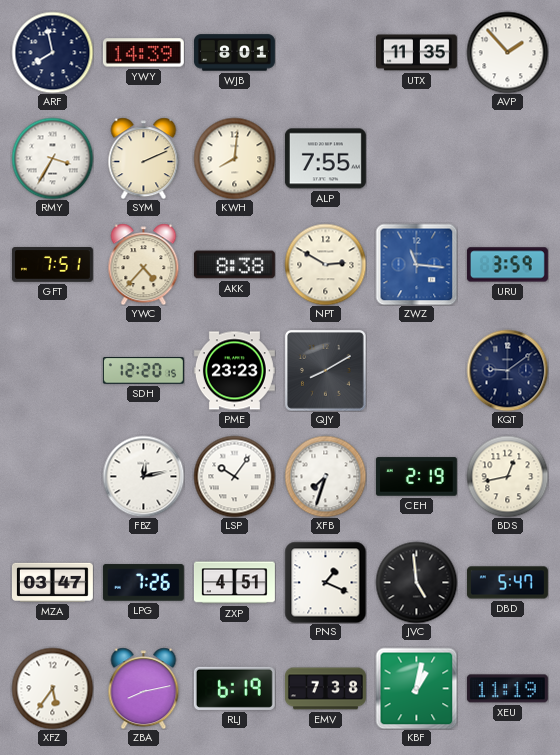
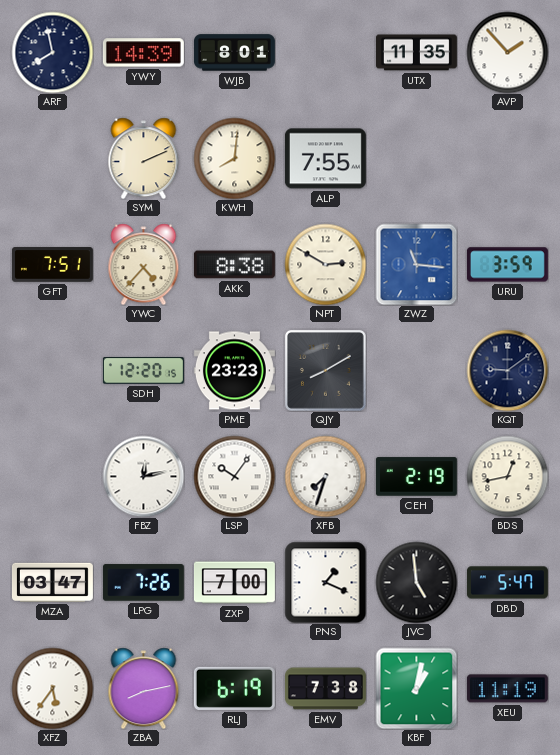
RMY: 3:35 -> none
ZXP: 4:51 -> 7:00
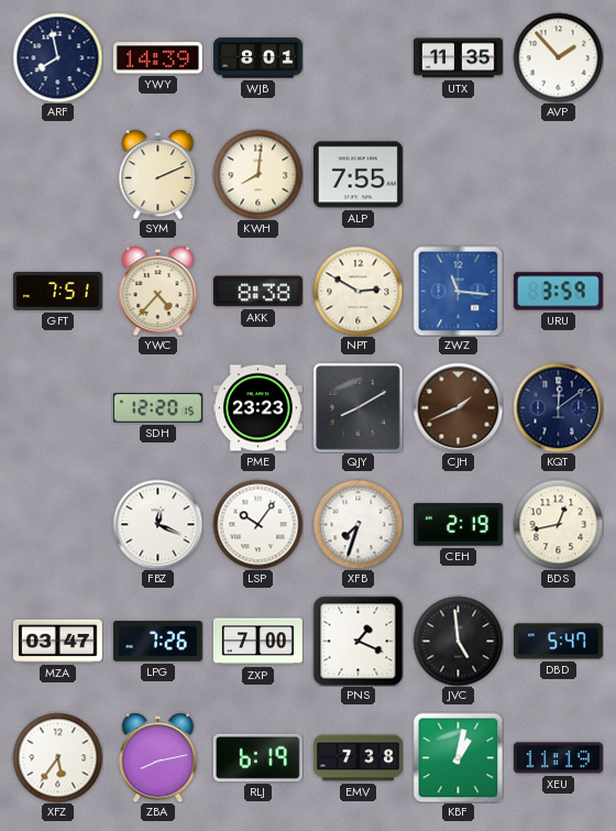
CJH: none -> 1:41
KQT: 9:09 -> 12:09
FBZ: 12:13 -> 12:19
